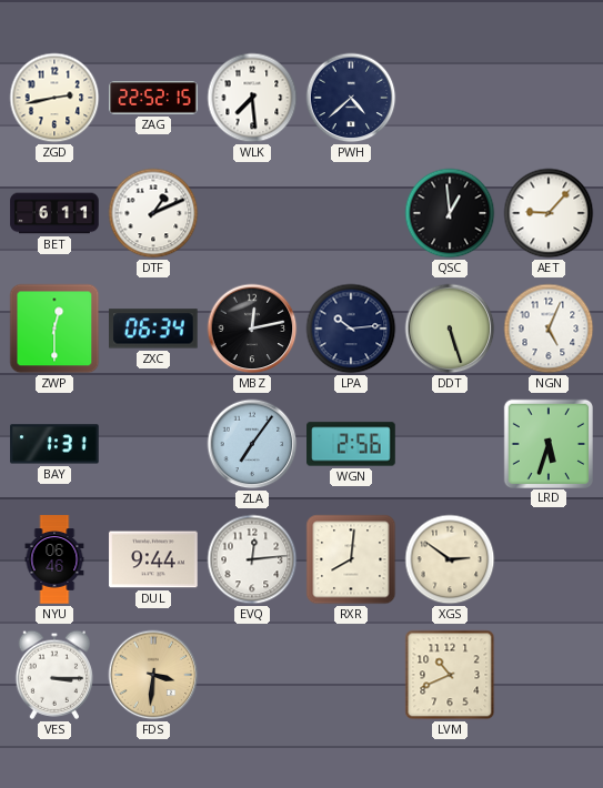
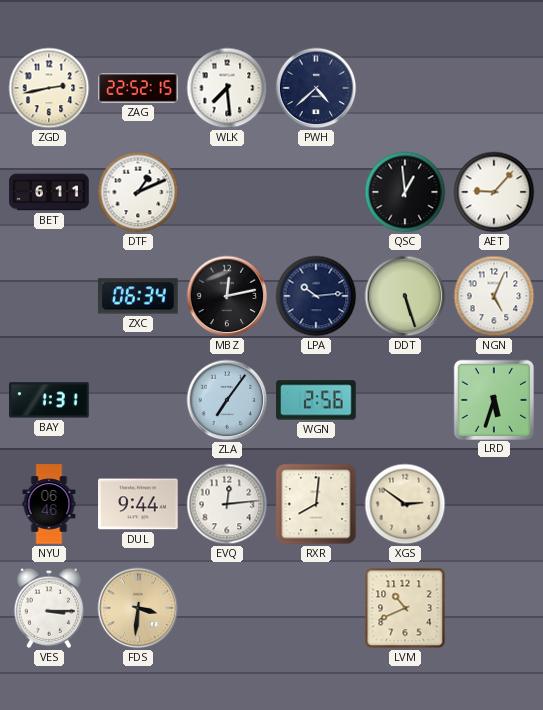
ZWP: 12:30 -> none
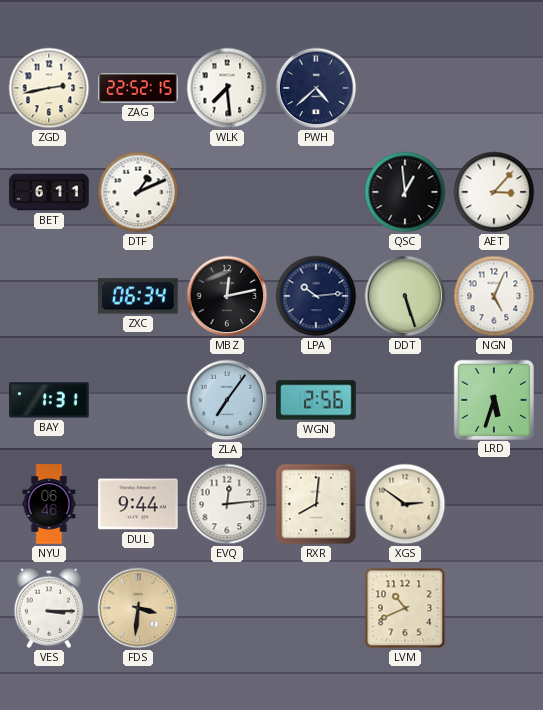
AET: 9:07 -> 3:07
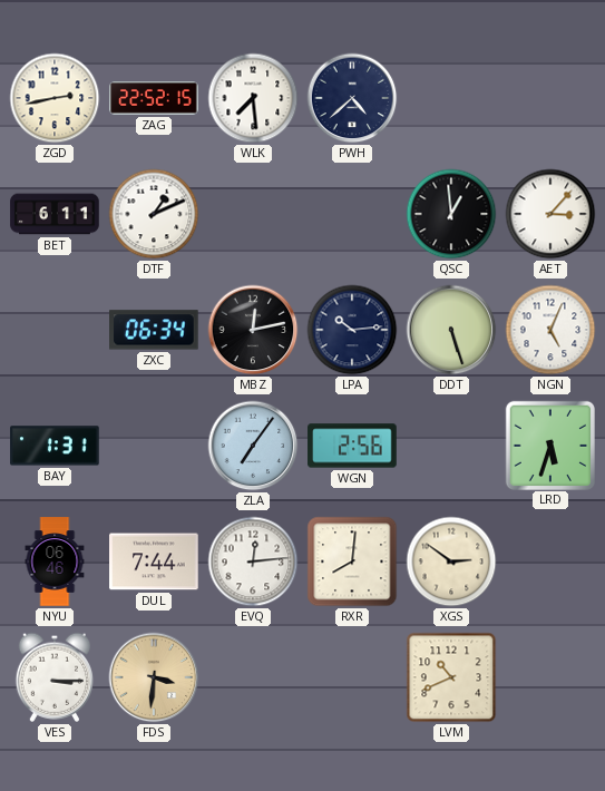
DUL: 9:44 -> 7:44
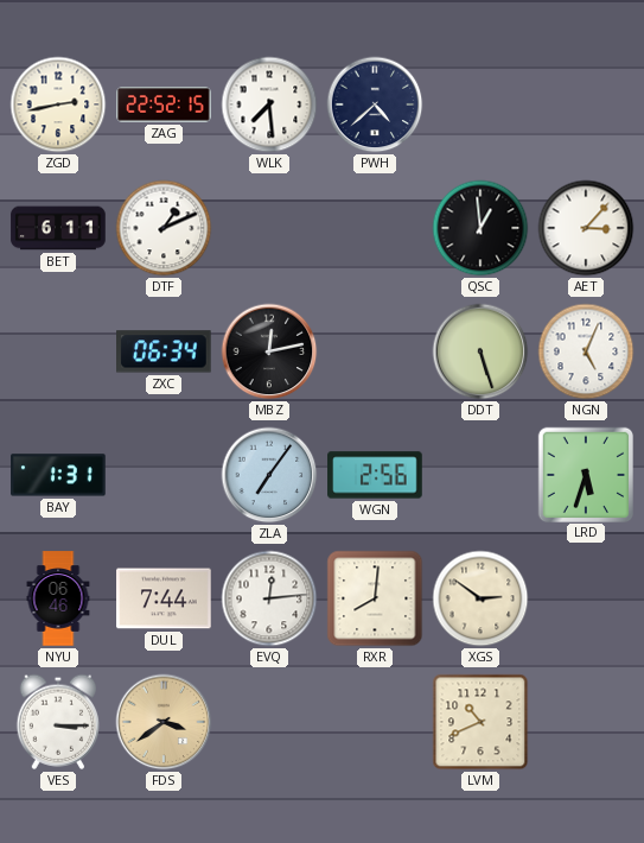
LPA: 10:14 -> none
FDS: 3:31 -> 3:39
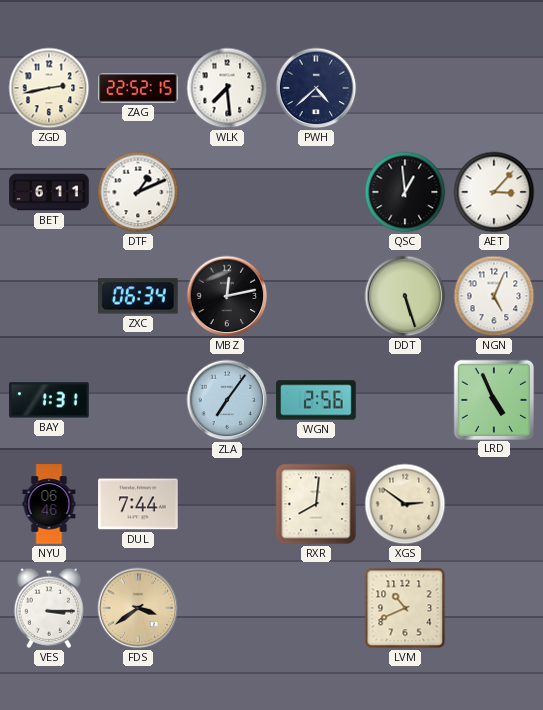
LRD: 5:33 -> 4:56
EVQ: 12:14 -> none
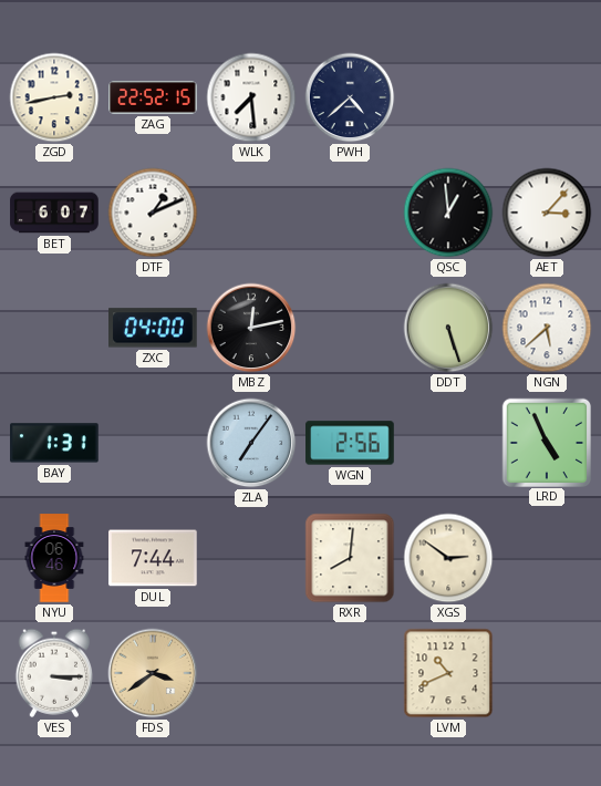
BET: 6:11 -> 6:07
ZXC: 06:34 -> 04:00
NGN: 5:04 -> 5:38
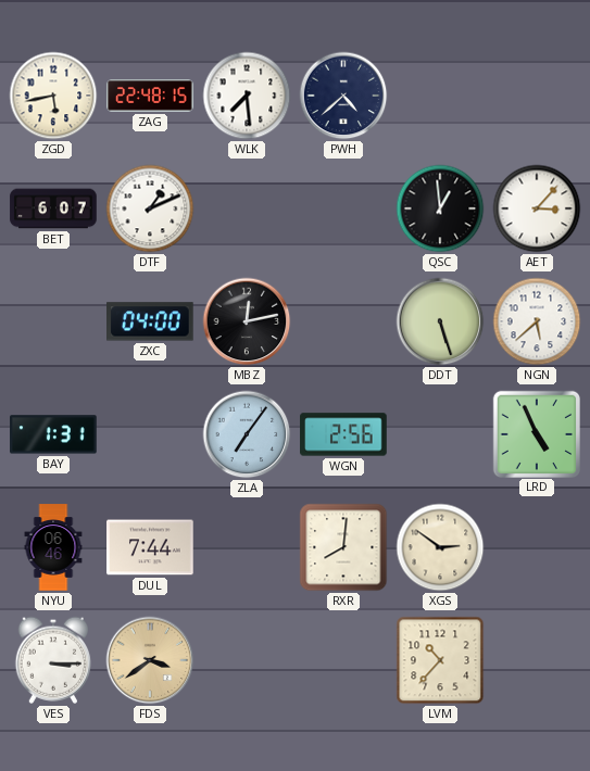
ZGD: 2:43 -> 5:43
ZAG: 22:52 -> 22:48
LVM: 10:41 -> 10:37
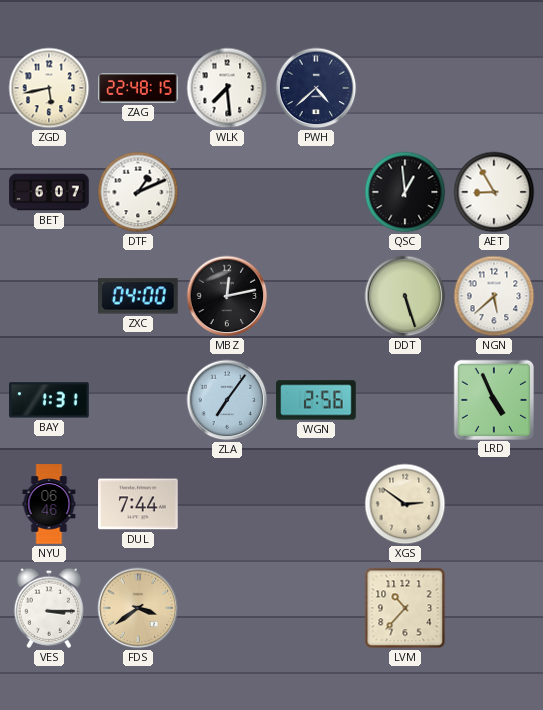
AET: 3:07 -> 8:55
RXR: 8:01 -> none
